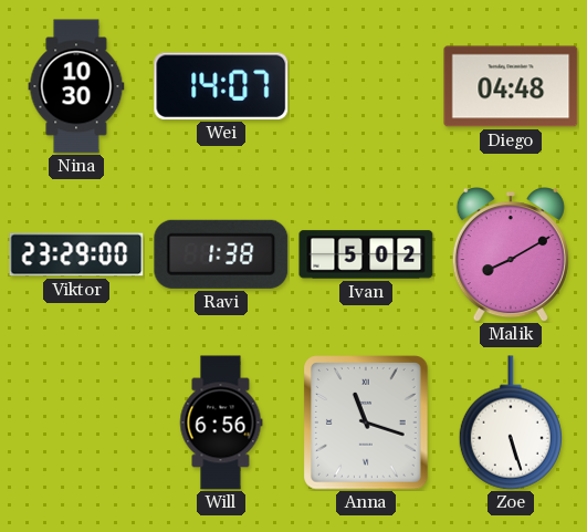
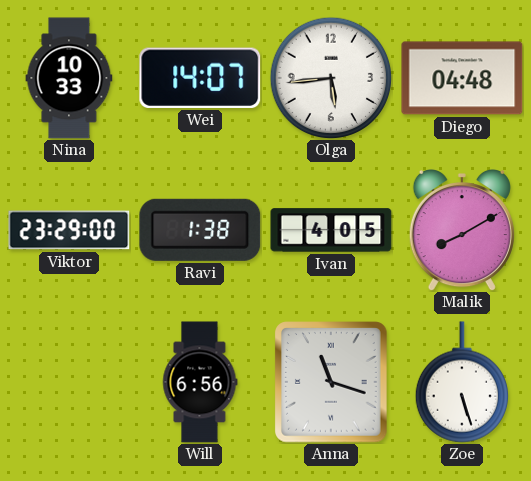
Nina: 10:30 -> 10:33
Olga: none -> 5:44
Ivan: 5:02 -> 4:05
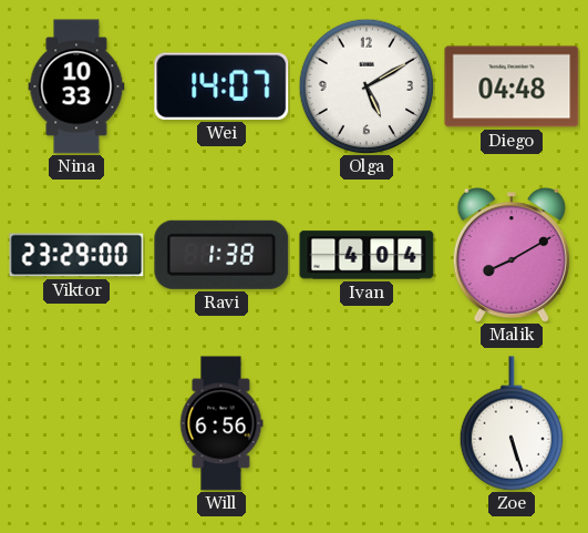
Olga: 5:44 -> 5:10
Ivan: 4:05 -> 4:04
Anna: 11:18 -> none
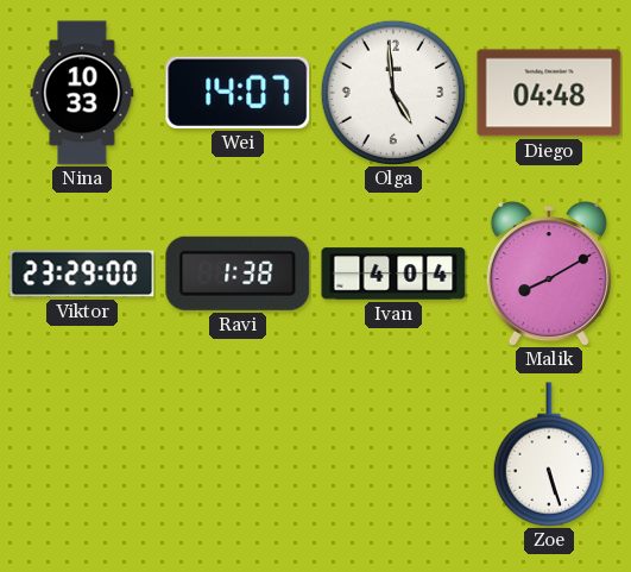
Olga: 5:10 -> 4:59
Will: 6:56 -> none
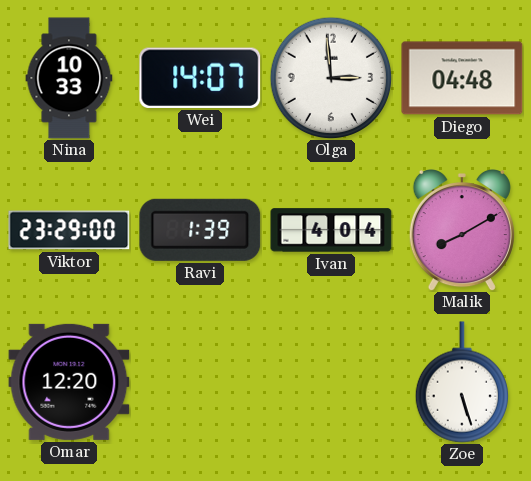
Olga: 4:59 -> 2:59
Ravi: 1:38 -> 1:39
Omar: none -> 12:20
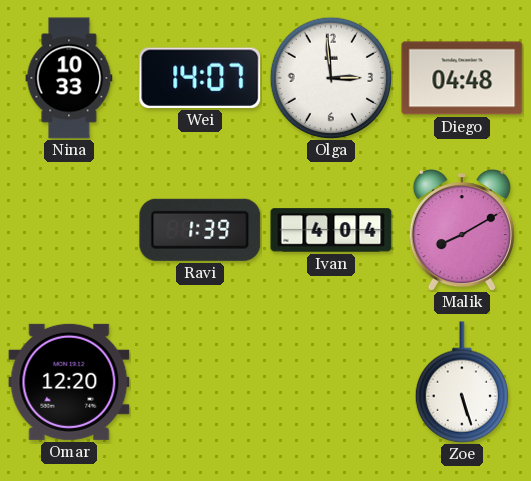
Viktor: 23:29 -> none
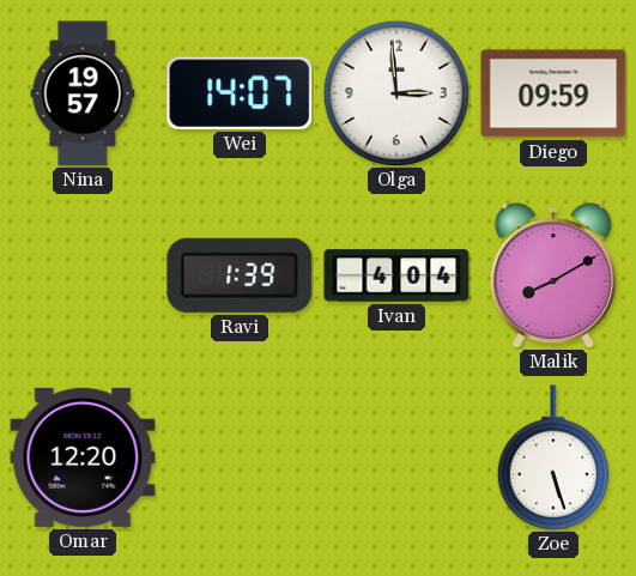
Nina: 10:33 -> 19:57
Diego: 04:48 -> 09:59
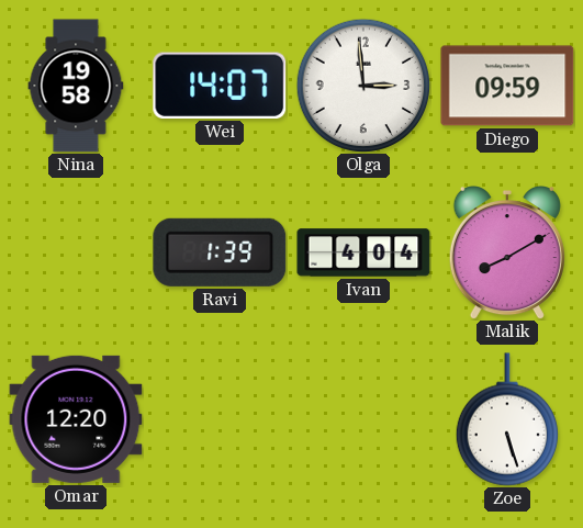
Nina: 19:57 -> 19:58
